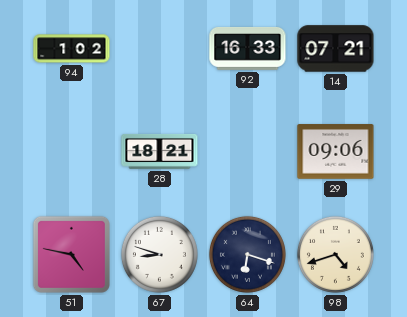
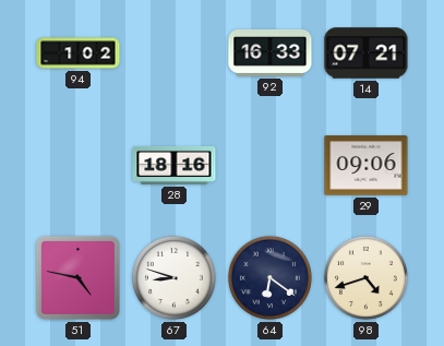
28: 18:21 -> 18:16
64: 6:18 -> 6:21
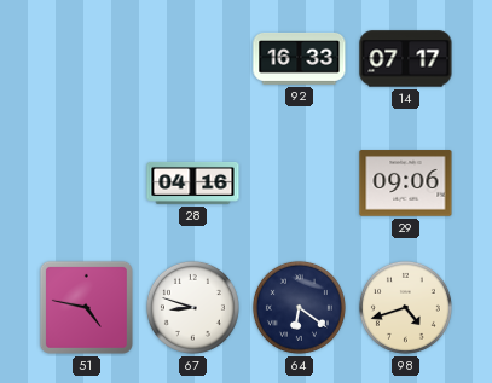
94: 1:02 -> none
14: 07:21 -> 07:17
28: 18:16 -> 04:16
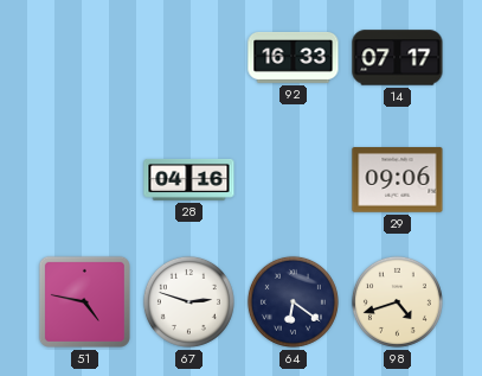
67: 8:48 -> 2:48
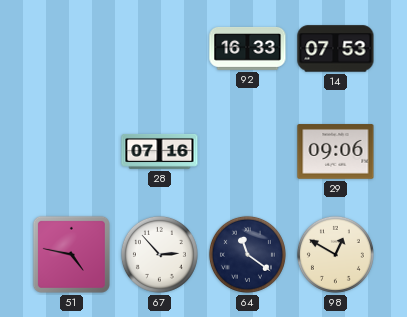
14: 07:17 -> 07:53
28: 04:16 -> 07:16
67: 2:48 -> 2:53
64: 6:21 -> 11:21
98: 4:42 -> 12:50
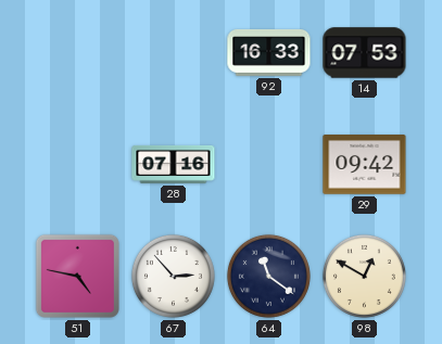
29: 09:06 -> 09:42
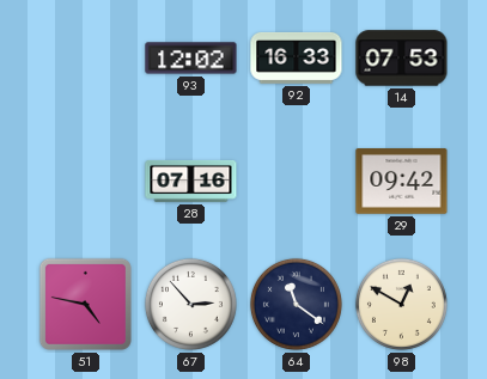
93: none -> 12:02
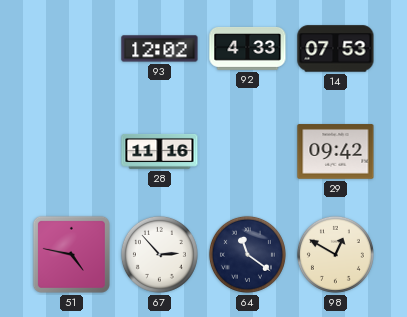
92: 16:33 -> 4:33
28: 07:16 -> 11:16
